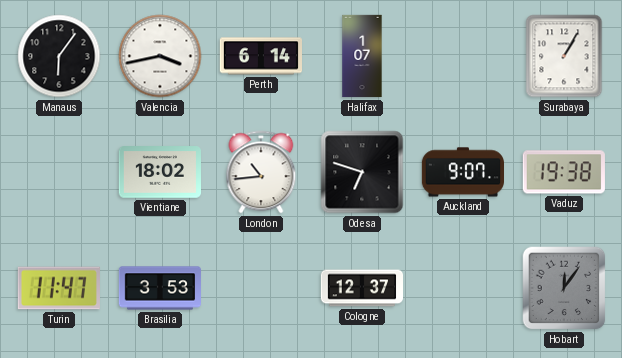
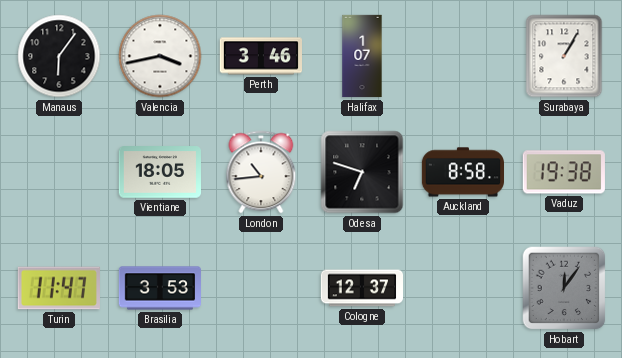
Perth: 6:14 -> 3:46
Vientiane: 18:02 -> 18:05
Auckland: 9:07 -> 8:58
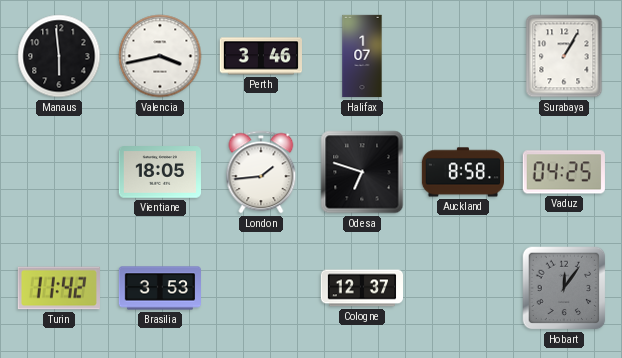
Manaus: 6:06 -> 5:59
London: 10:44 -> 1:44
Vaduz: 19:38 -> 04:25
Turin: 11:47 -> 11:42
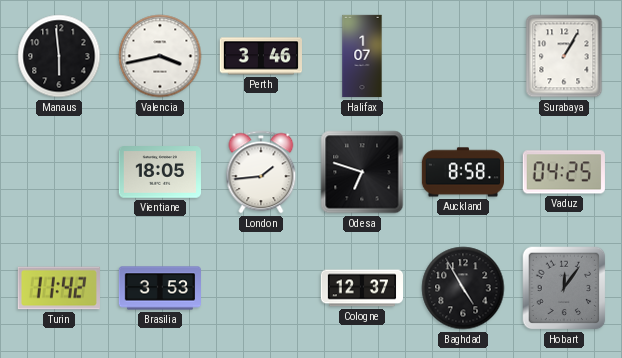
Baghdad: none -> 4:55
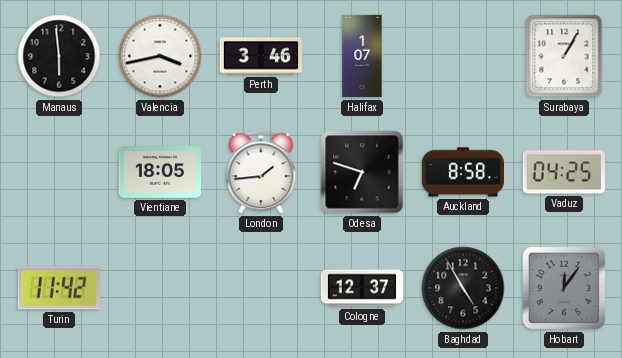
Brasilia: 3:53 -> none
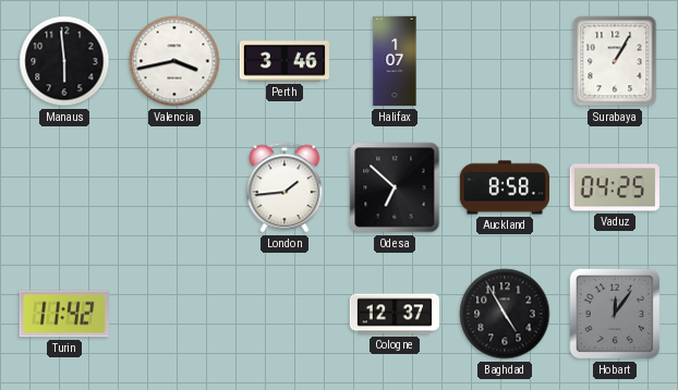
Vientiane: 18:05 -> none
Odesa: 6:48 -> 6:52
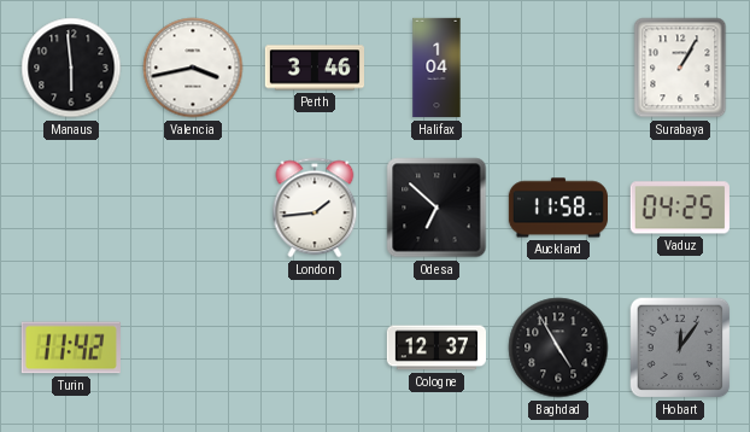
Halifax: 1:07 -> 1:04
Auckland: 8:58 -> 11:58
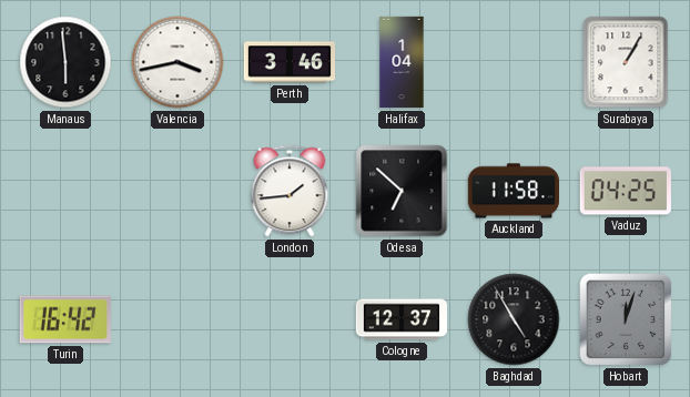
Turin: 11:42 -> 16:42
Hobart: 12:06 -> 12:03
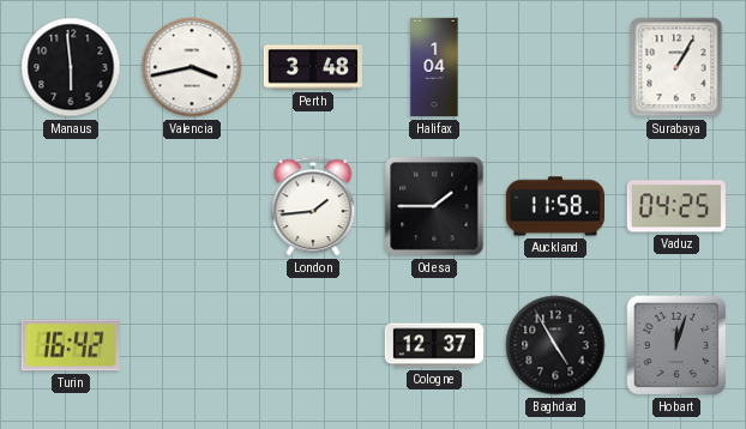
Perth: 3:46 -> 3:48
Odesa: 6:52 -> 1:45
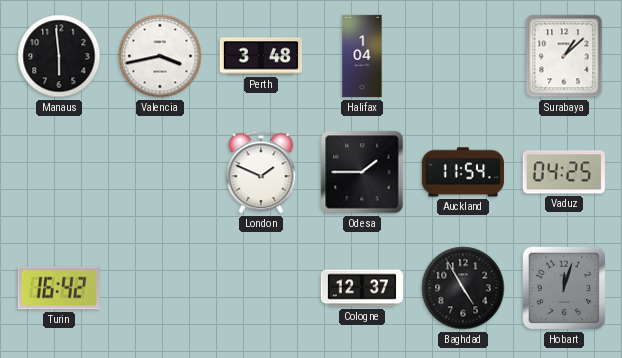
Surabaya: 1:05 -> 1:08
London: 1:44 -> 1:49
Auckland: 11:58 -> 11:54
